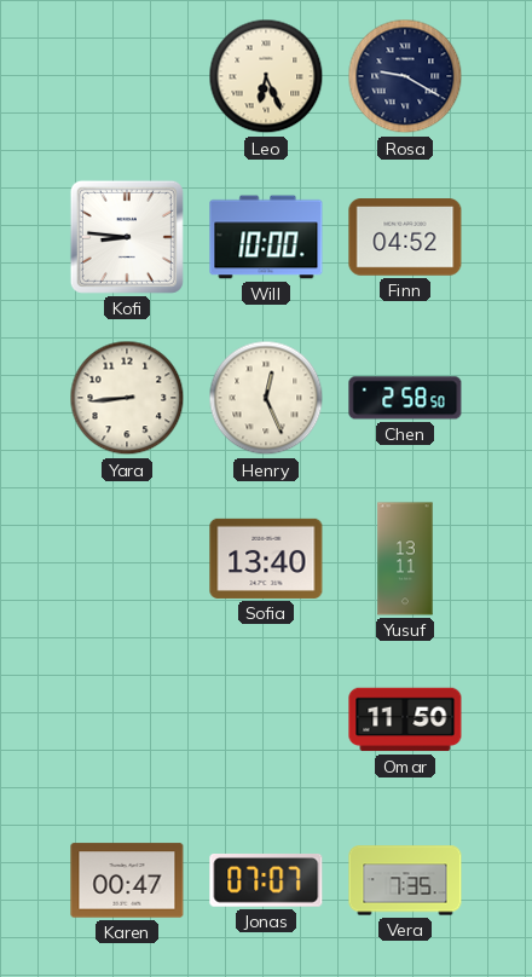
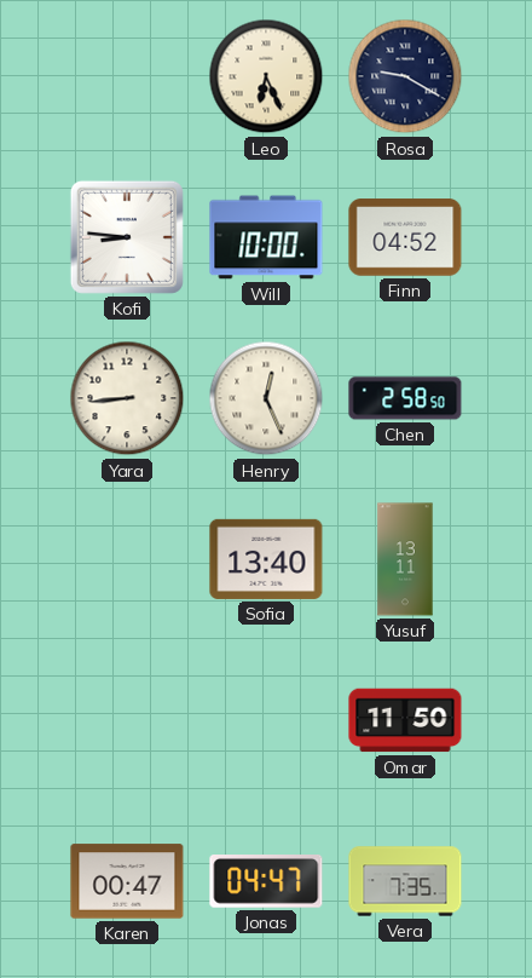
Jonas: 07:07 -> 04:47
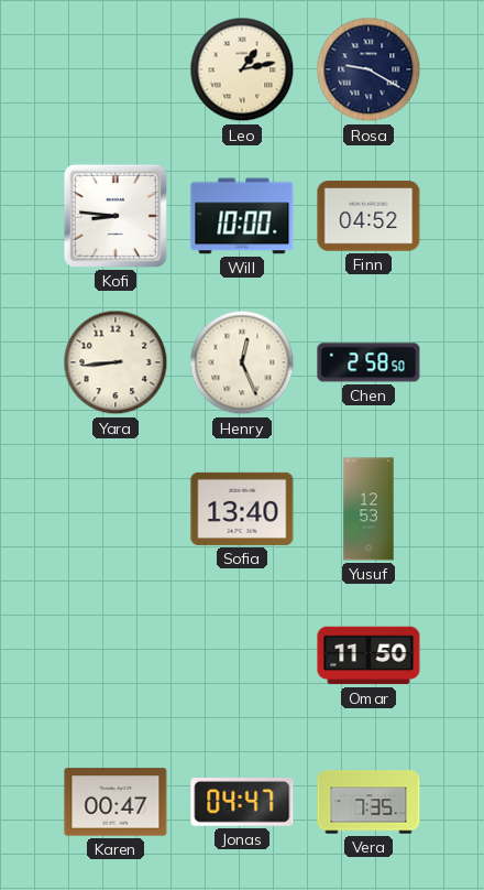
Leo: 6:26 -> 1:13
Yusuf: 13:11 -> 12:53
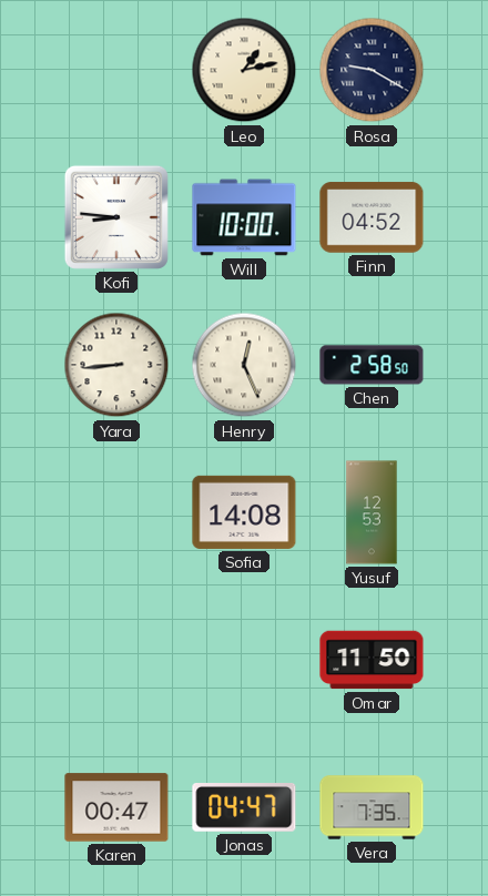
Sofia: 13:40 -> 14:08
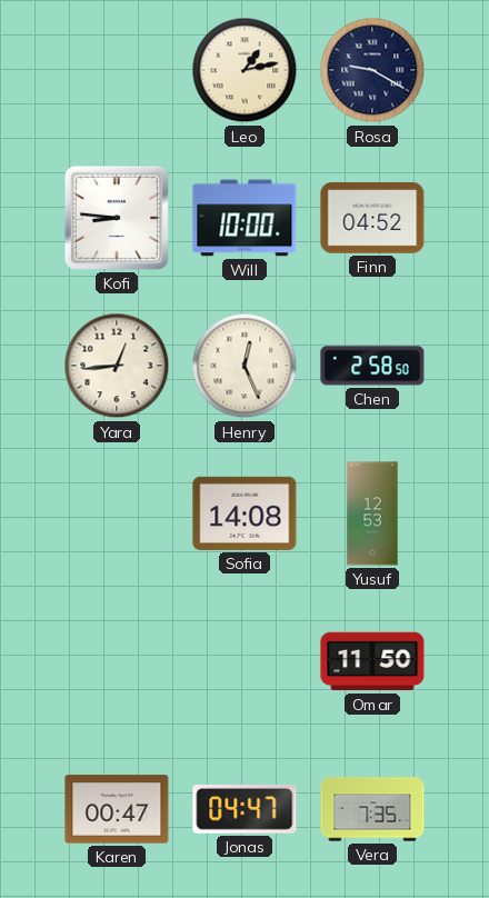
Yara: 8:44 -> 12:44
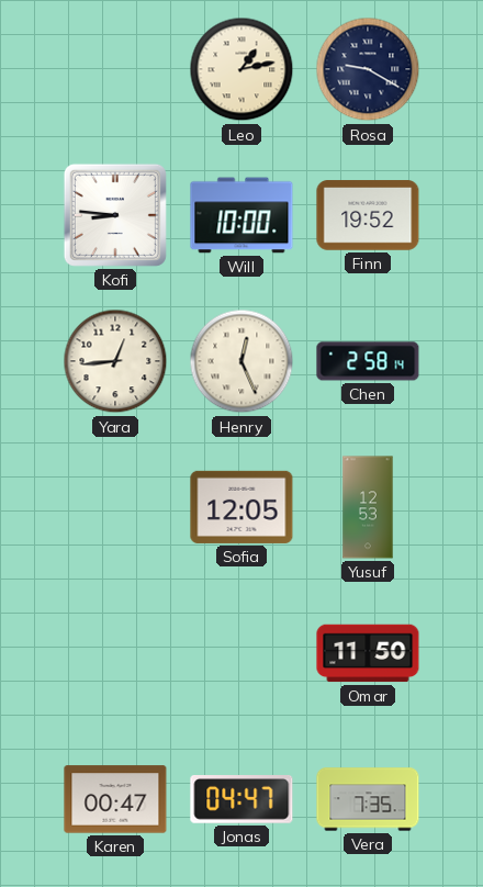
Finn: 04:52 -> 19:52
Chen: 2:58:50 -> 2:58:14
Sofia: 14:08 -> 12:05
